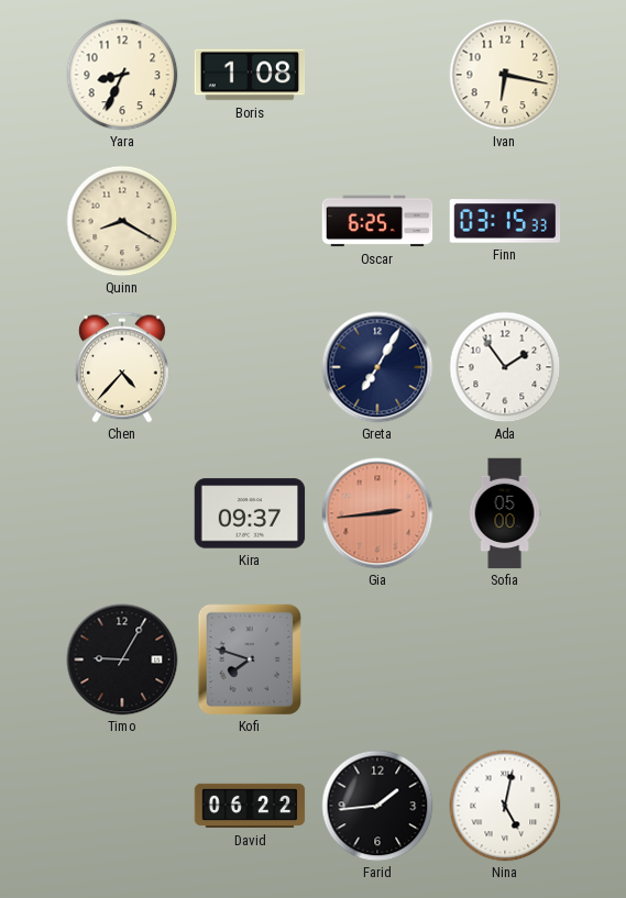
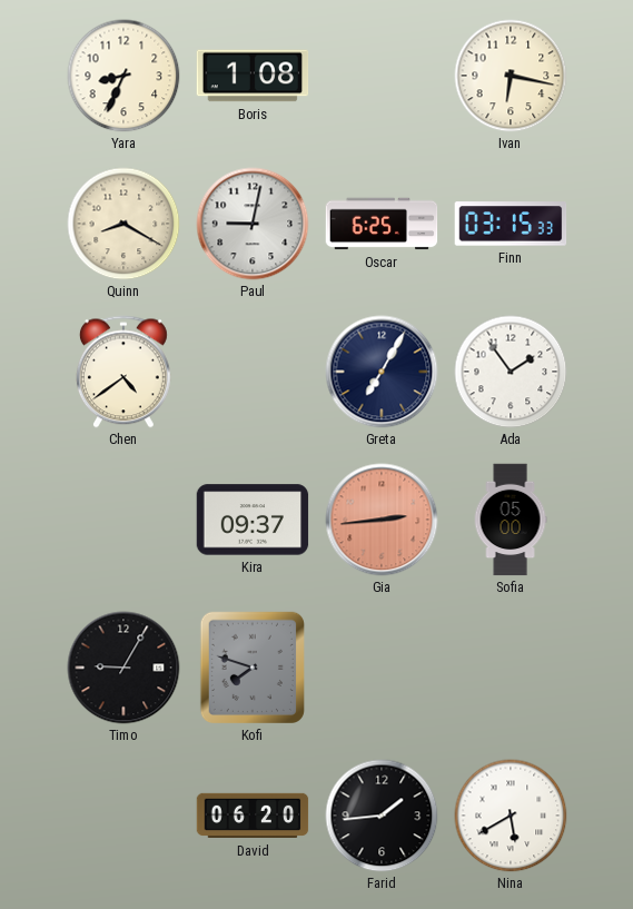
Paul: none -> 9:02
Chen: 4:37 -> 4:39
David: 06:22 -> 06:20
Nina: 5:02 -> 5:40
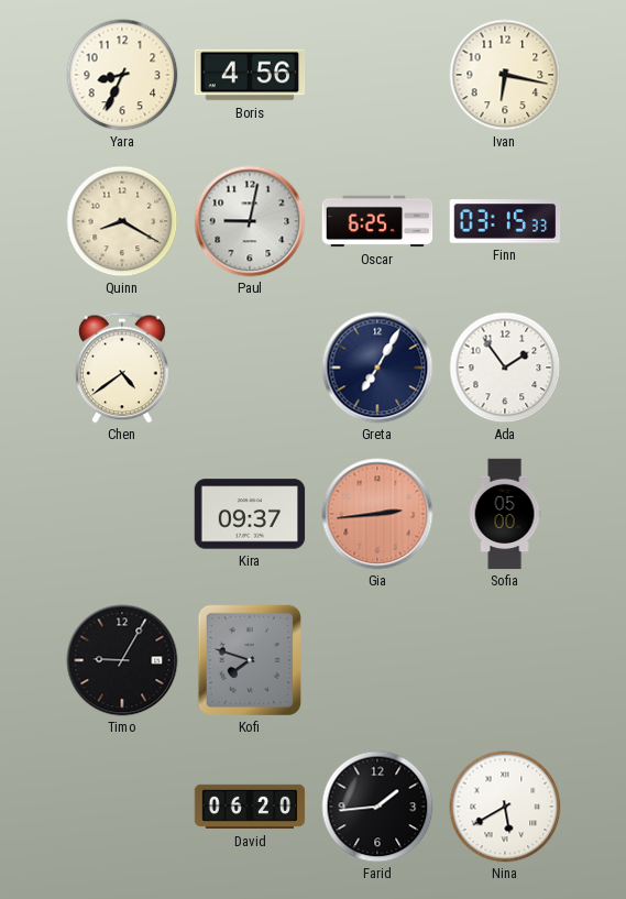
Boris: 1:08 -> 4:56
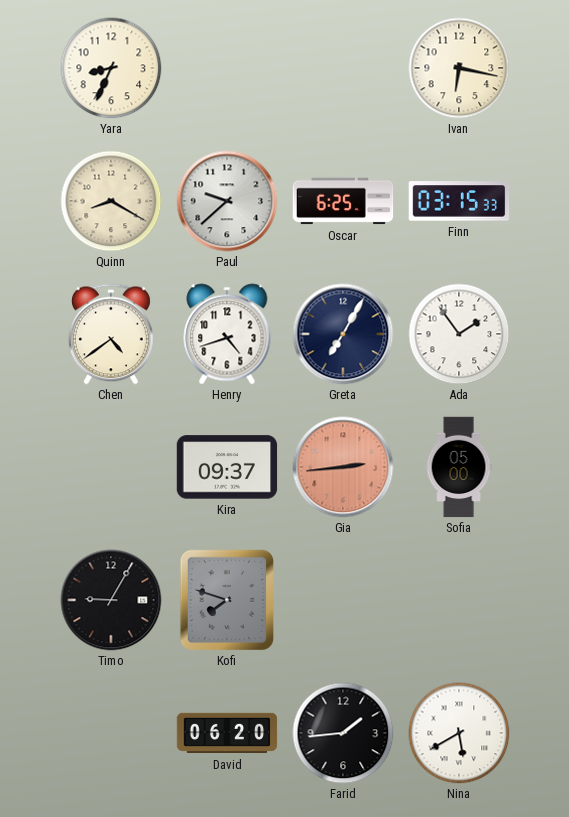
Boris: 4:56 -> none
Paul: 9:02 -> 9:38
Henry: none -> 4:42
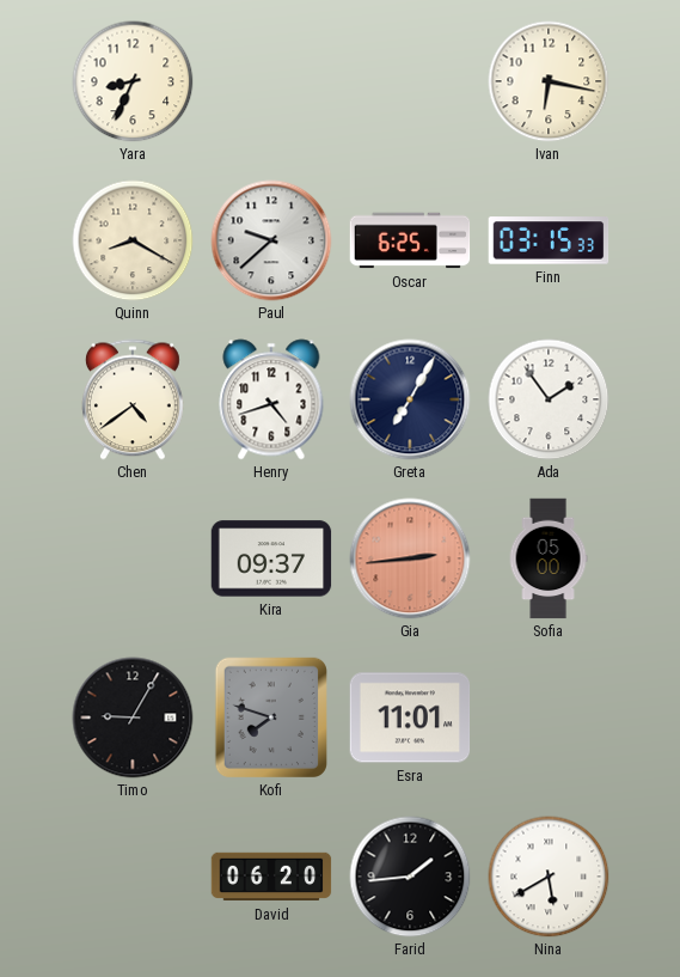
Esra: none -> 11:01
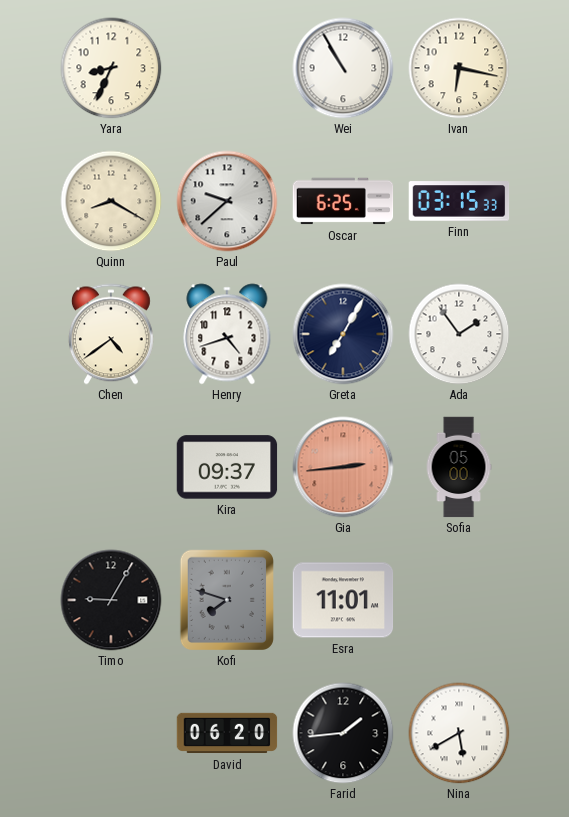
Wei: none -> 10:55
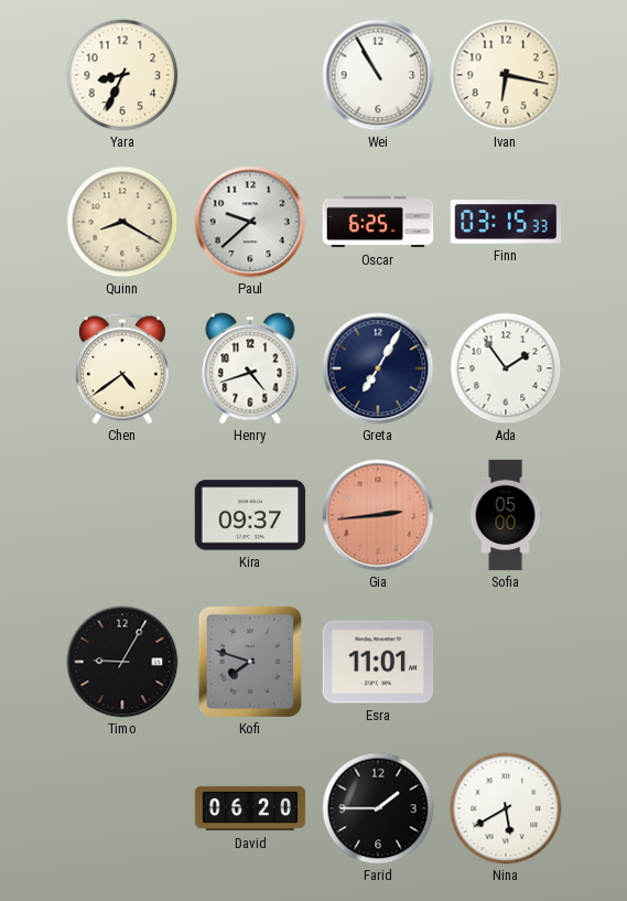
Farid: 1:44 -> 1:45
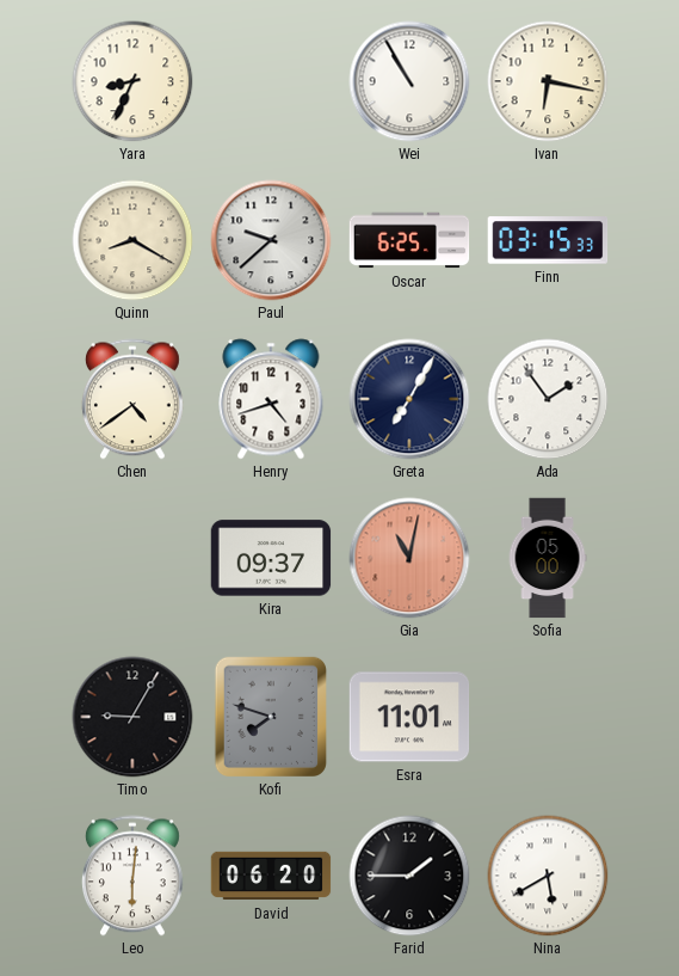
Gia: 2:44 -> 11:02
Leo: none -> 6:01
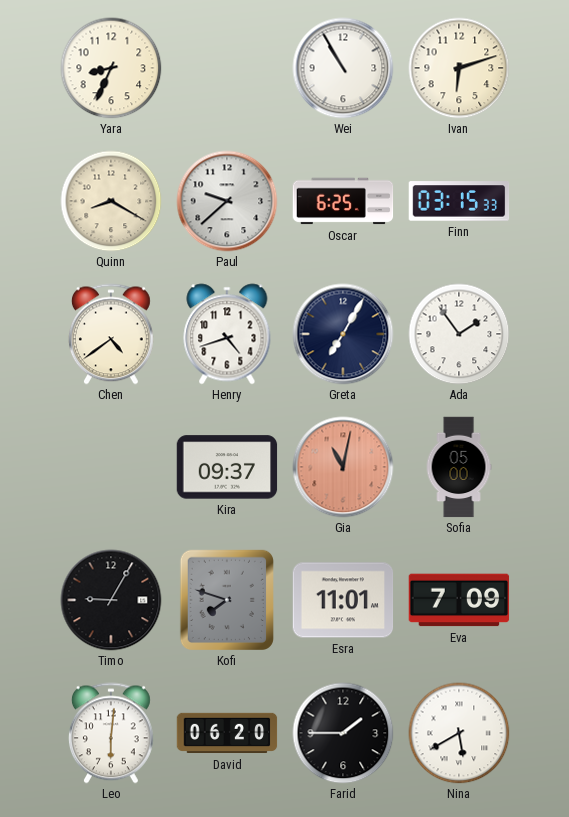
Ivan: 6:17 -> 6:12
Eva: none -> 7:09
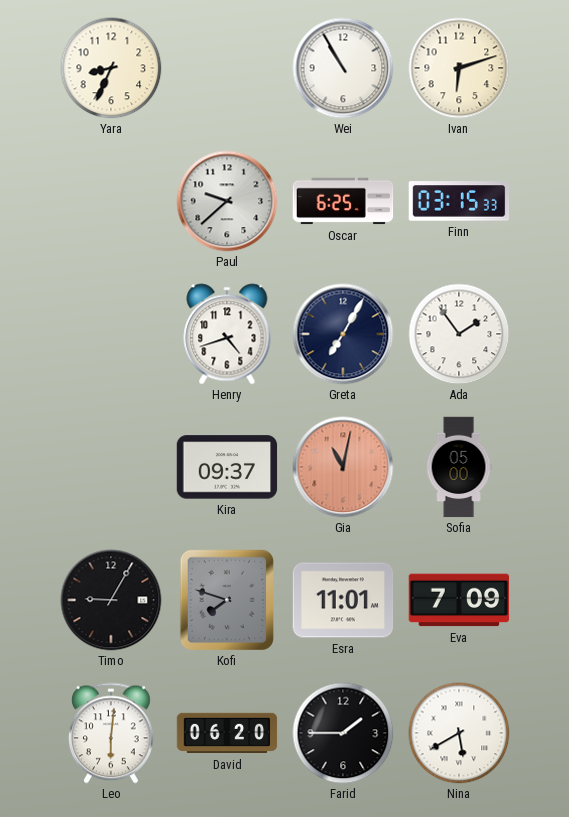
Quinn: 8:20 -> none
Chen: 4:39 -> none
